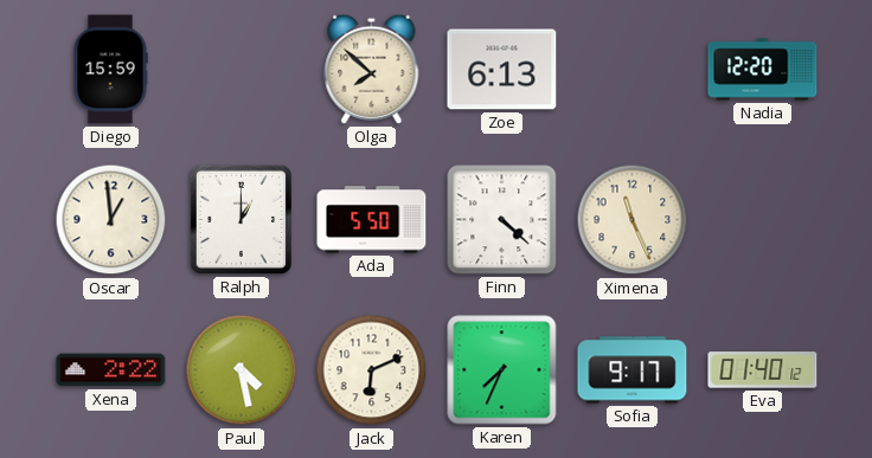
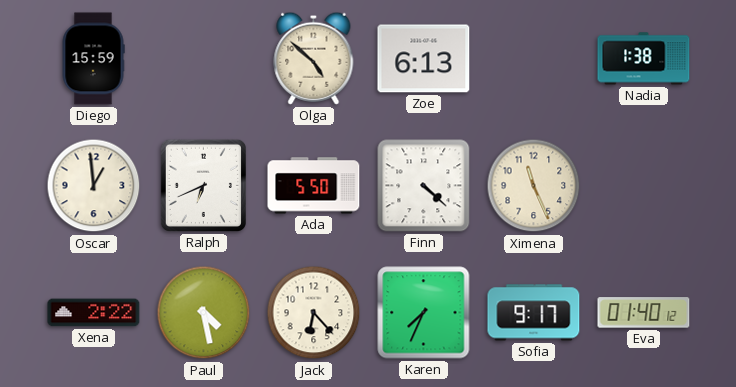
Olga: 7:52 -> 4:52
Nadia: 12:20 -> 1:38
Ralph: 1:00 -> 6:41
Jack: 6:11 -> 6:23
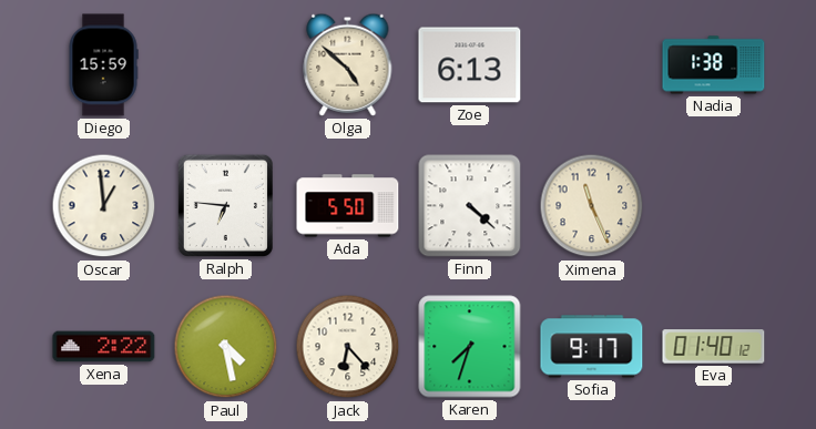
Ralph: 6:41 -> 6:46
Karen: 7:34 -> 7:33
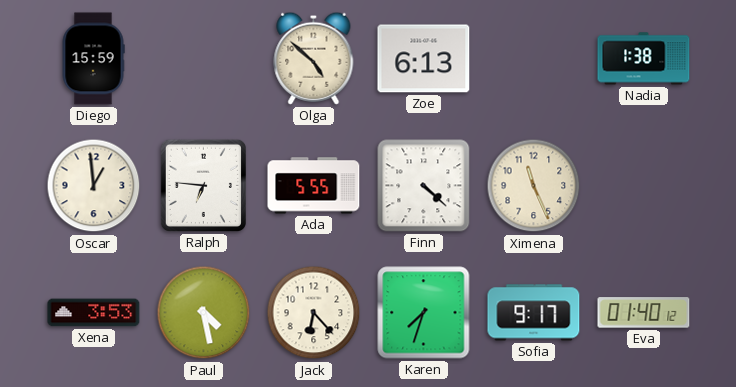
Ada: 5:50 -> 5:55
Xena: 2:22 -> 3:53
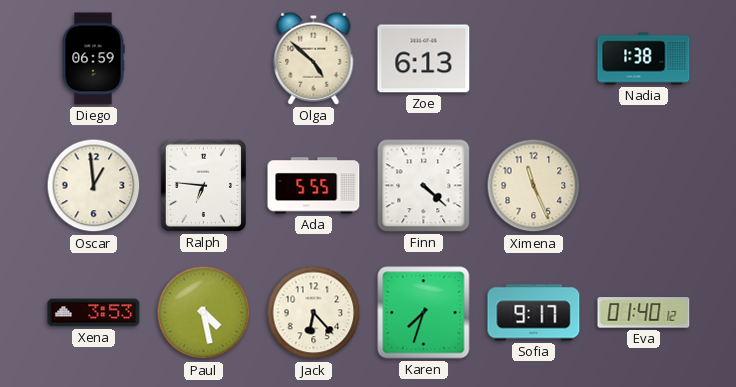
Diego: 15:59 -> 06:59
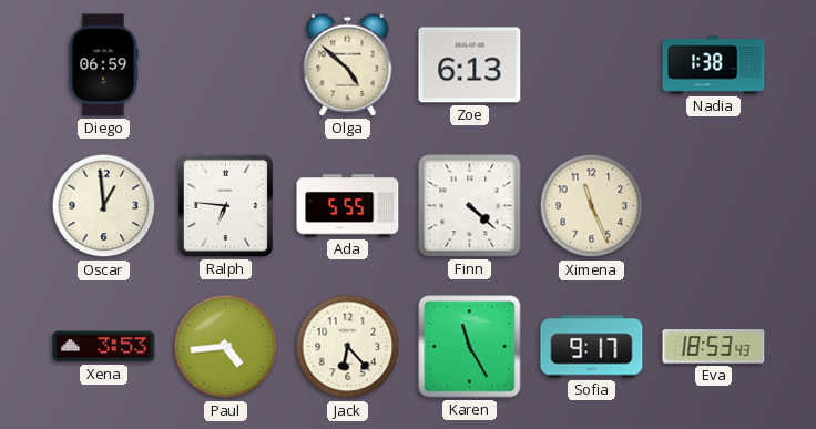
Paul: 4:28 -> 4:44
Karen: 7:33 -> 11:25
Eva: 01:40 -> 18:53
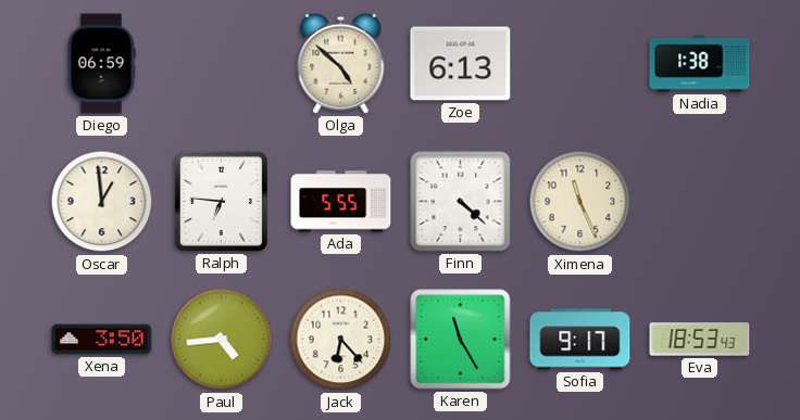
Xena: 3:53 -> 3:50
